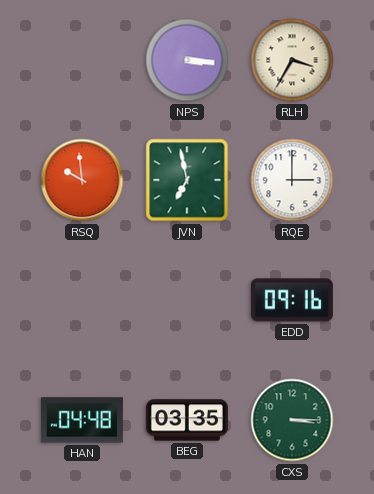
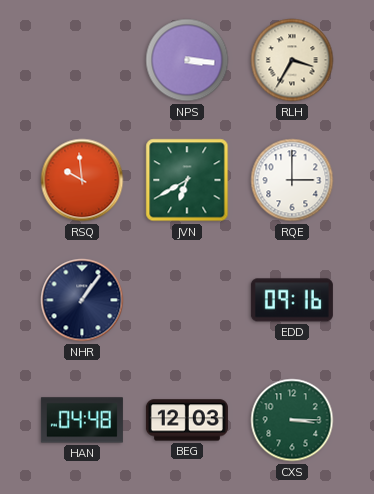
JVN: 6:58 -> 6:40
NHR: none -> 1:06
BEG: 03:35 -> 12:03
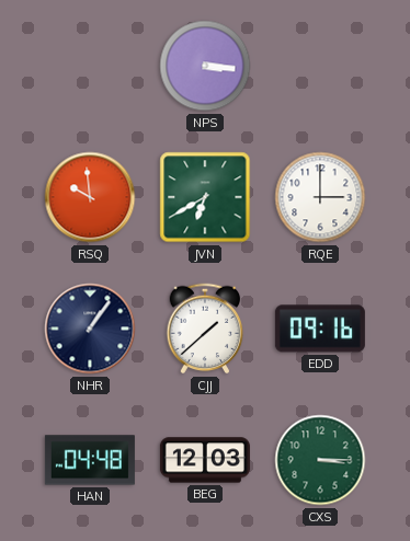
RLH: 3:35 -> none
CJJ: none -> 1:38
